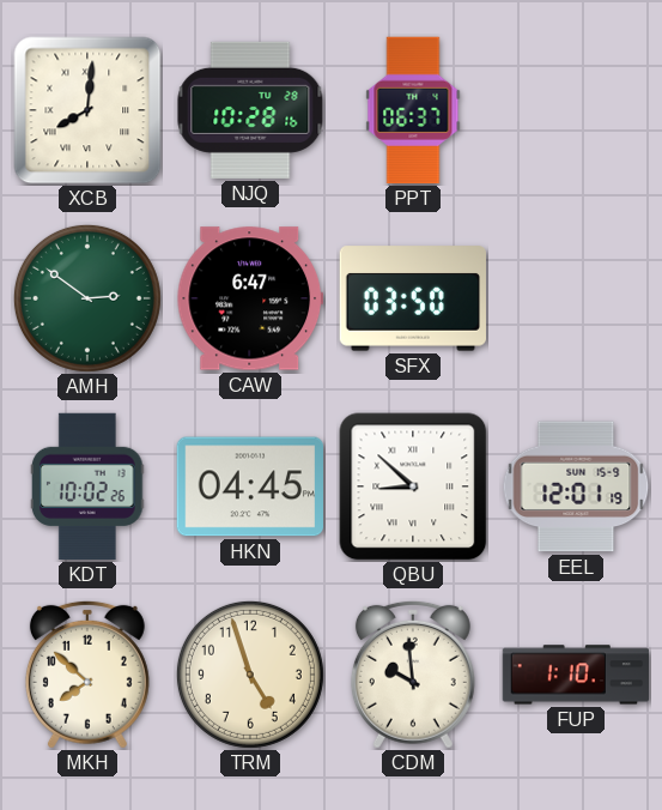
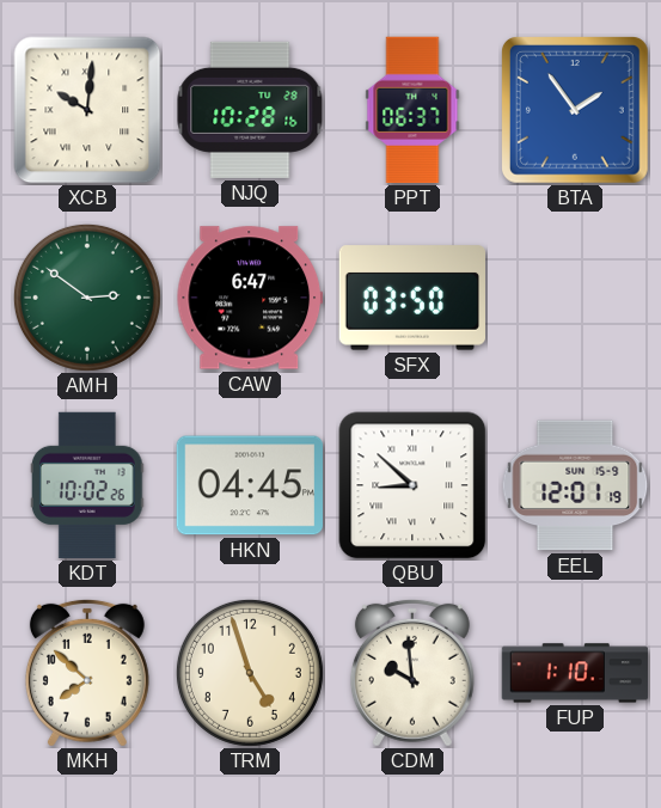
XCB: 8:01 -> 10:01
BTA: none -> 1:54
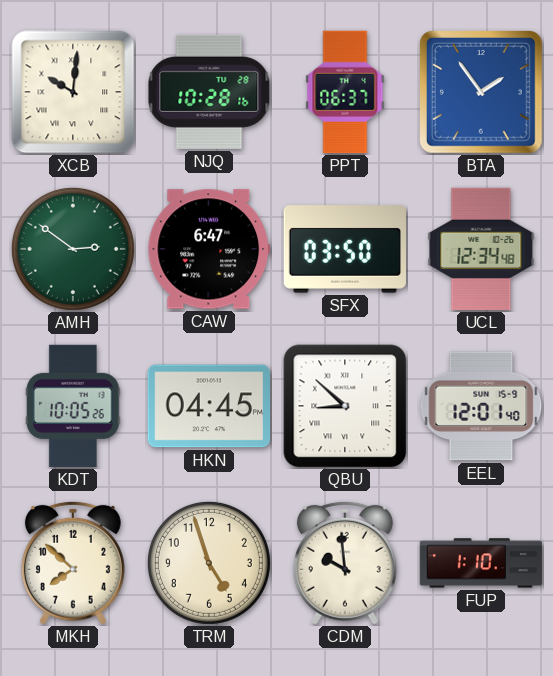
UCL: none -> 12:34
KDT: 10:02 -> 10:05
EEL: 12:01:19 -> 12:01:40
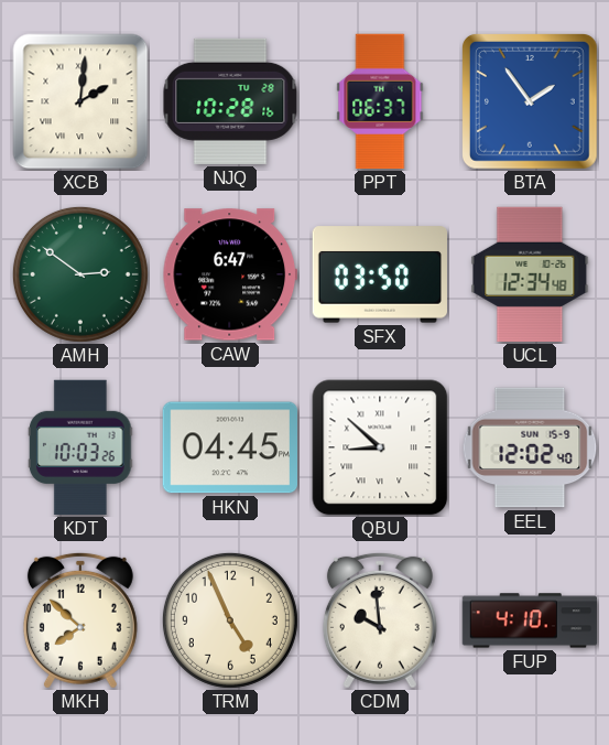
XCB: 10:01 -> 2:01
KDT: 10:05 -> 10:03
EEL: 12:01 -> 12:02
TRM: 4:57 -> 4:56
FUP: 1:10 -> 4:10
